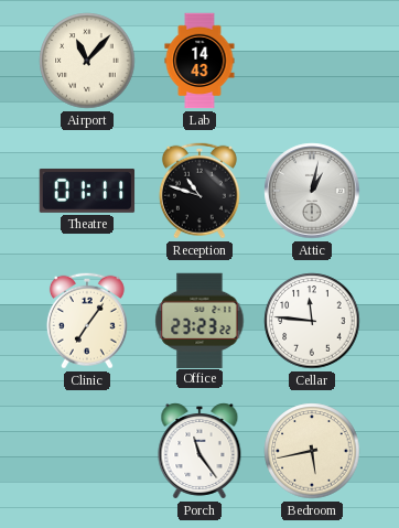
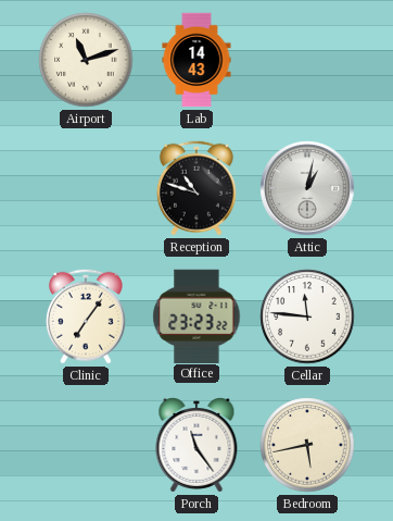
Airport: 11:07 -> 11:12
Theatre: 01:11 -> none
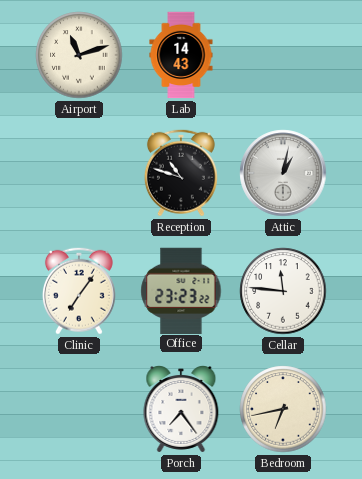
Porch: 11:24 -> 7:24
Bedroom: 5:43 -> 6:43
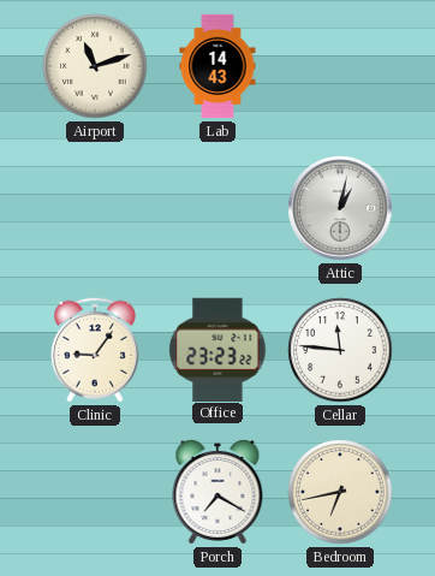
Reception: 10:48 -> none
Clinic: 7:06 -> 9:06
Porch: 7:24 -> 7:20
